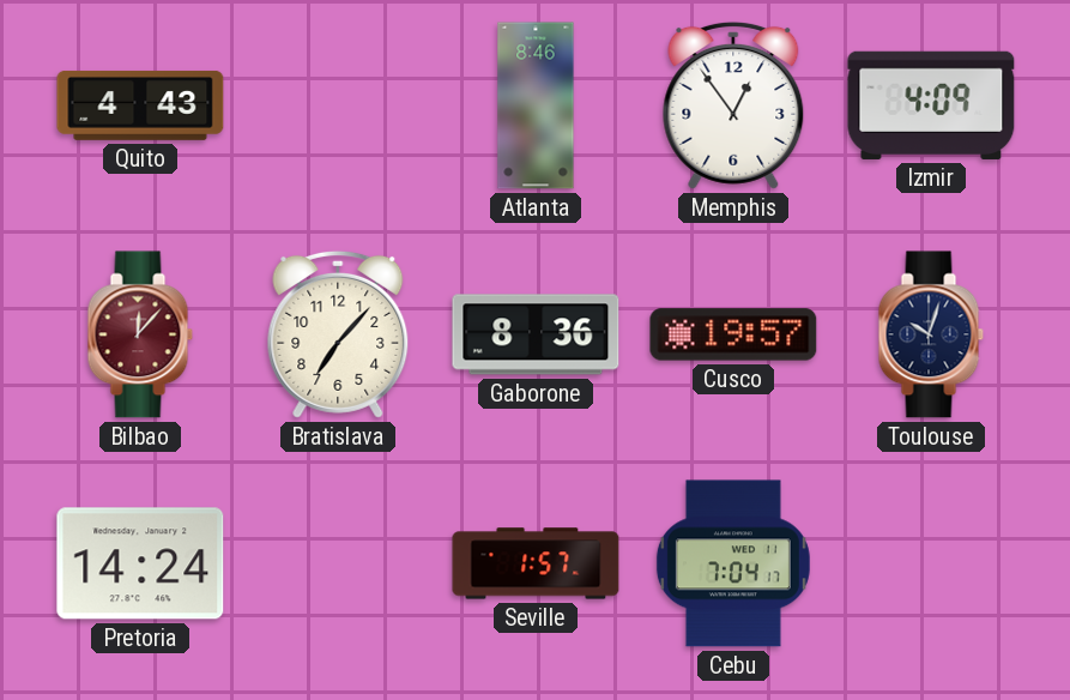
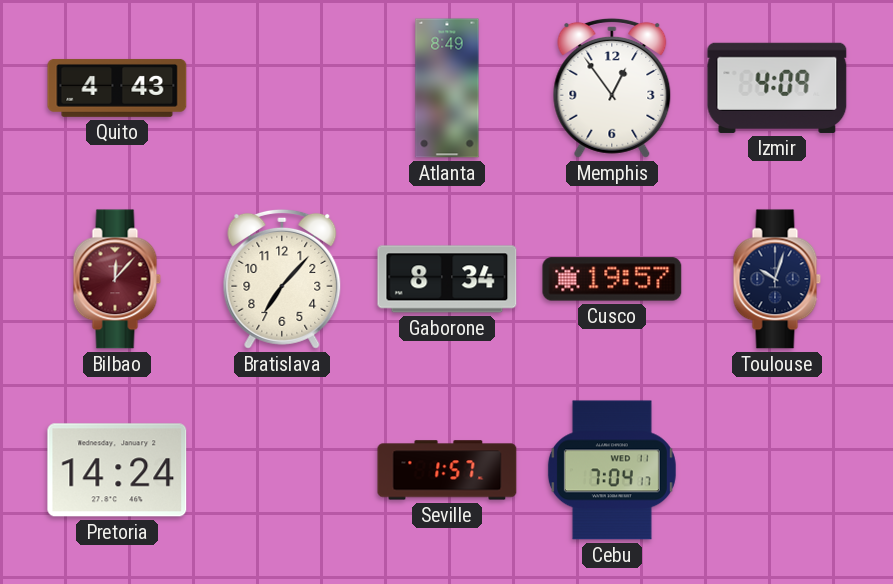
Atlanta: 8:46 -> 8:49
Gaborone: 8:36 -> 8:34
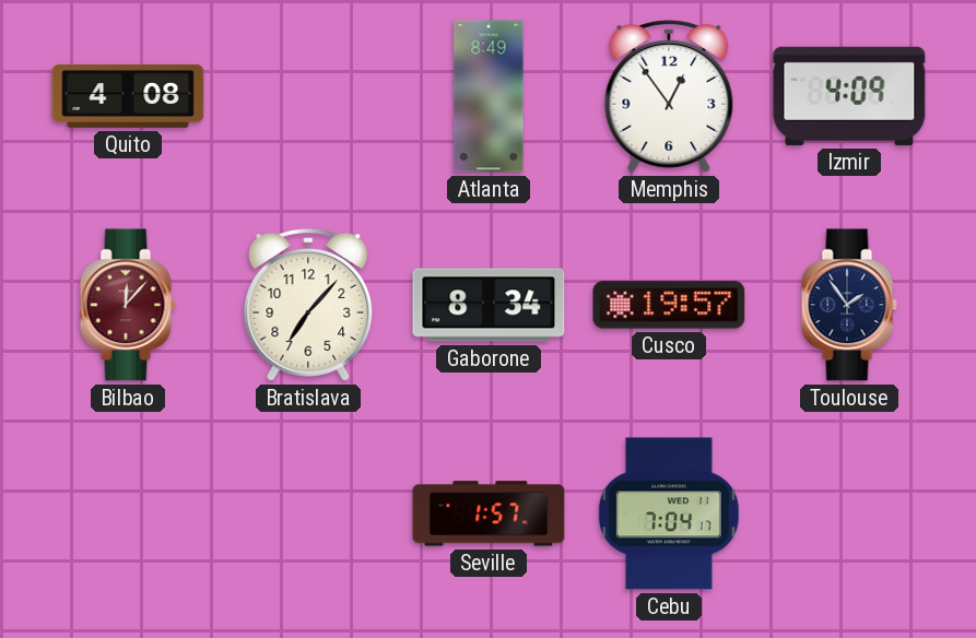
Quito: 4:43 -> 4:08
Toulouse: 10:03 -> 1:54
Pretoria: 14:24 -> none
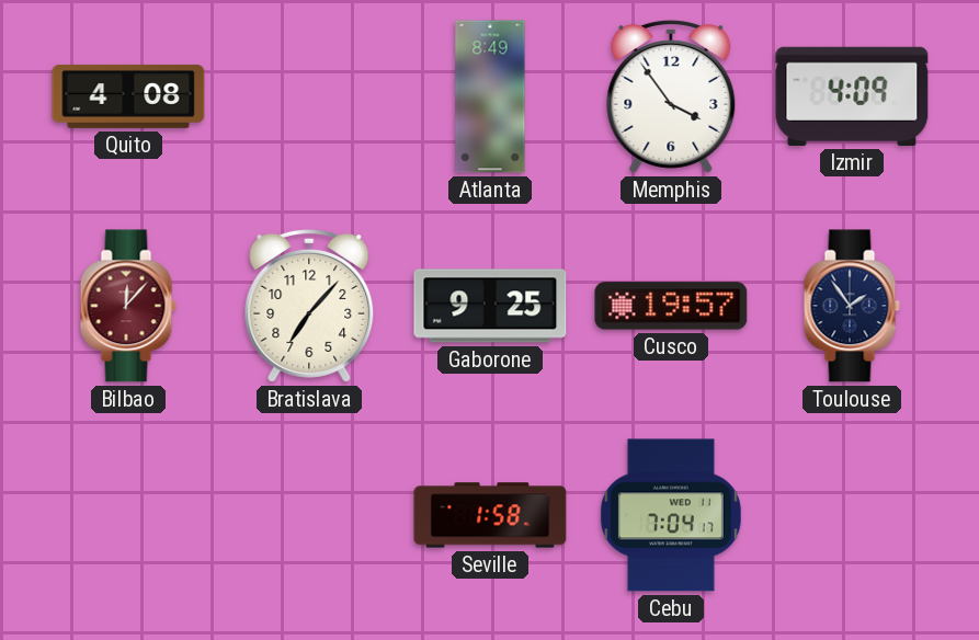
Memphis: 12:54 -> 3:54
Gaborone: 8:34 -> 9:25
Seville: 1:57 -> 1:58
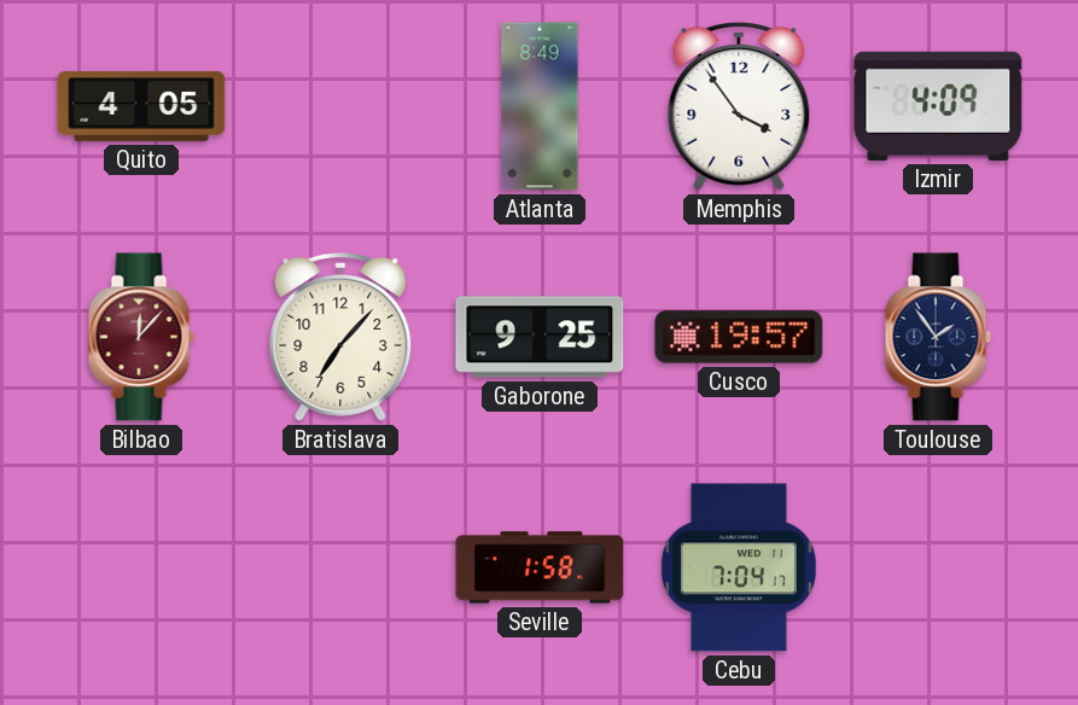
Quito: 4:08 -> 4:05
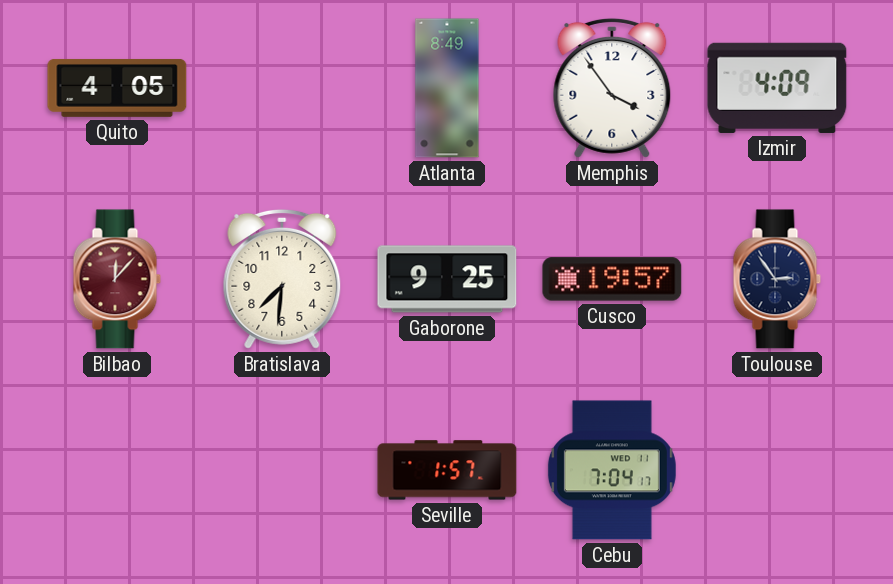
Bratislava: 7:07 -> 7:31
Toulouse: 1:54 -> 2:54
Seville: 1:58 -> 1:57
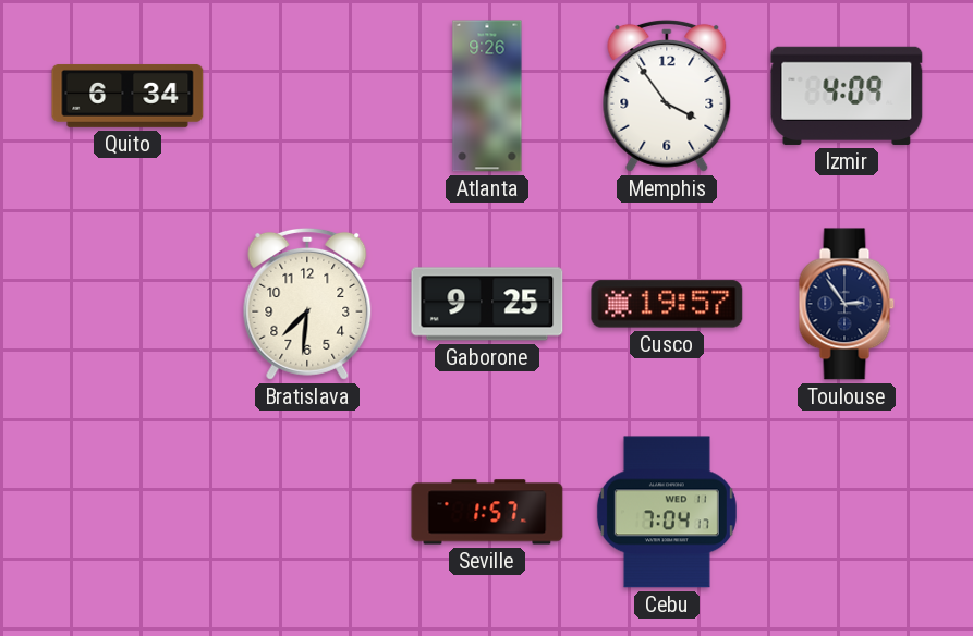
Quito: 4:05 -> 6:34
Atlanta: 8:49 -> 9:26
Bilbao: 12:07 -> none
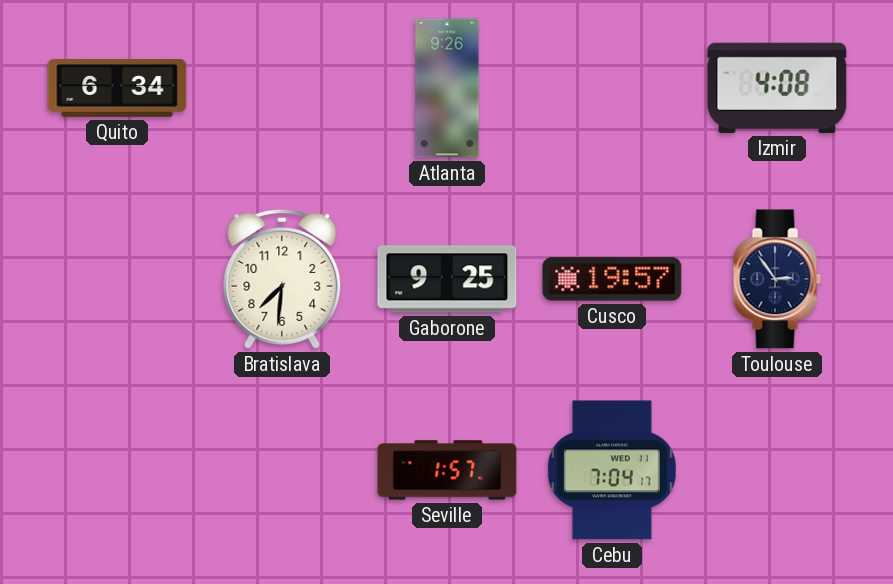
Memphis: 3:54 -> none
Izmir: 4:09 -> 4:08
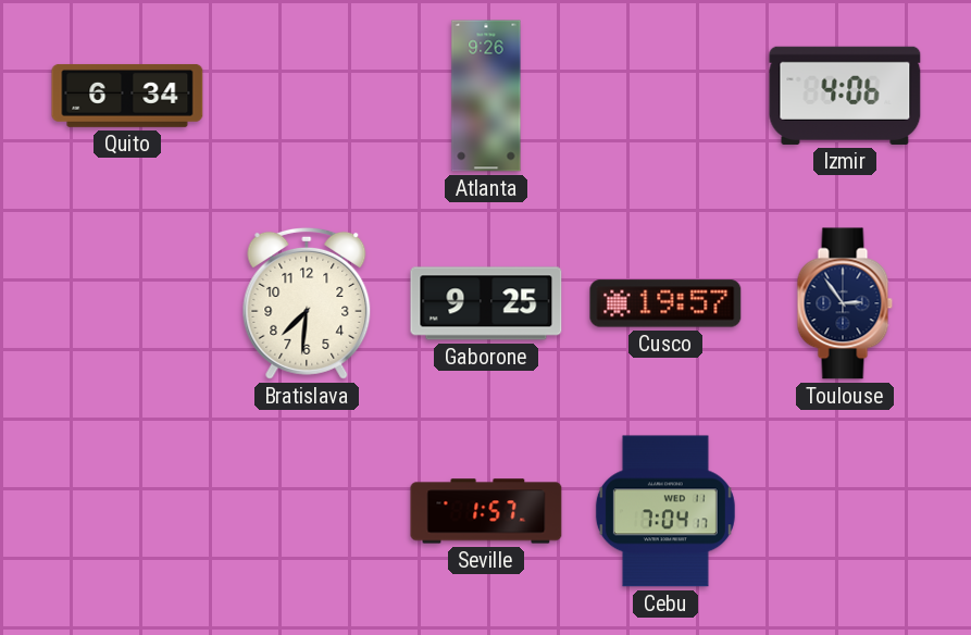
Izmir: 4:08 -> 4:06
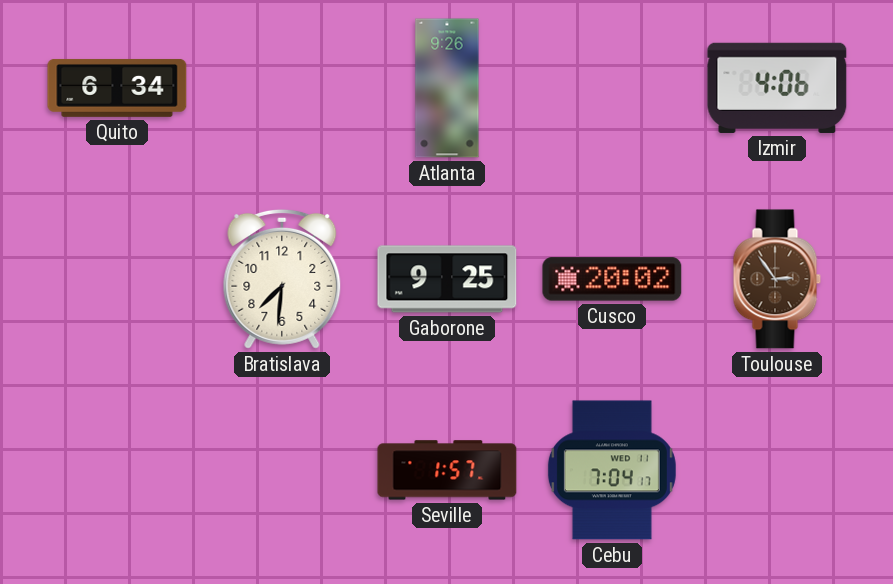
Cusco: 19:57 -> 20:02
Toulouse dial: navy -> brown
